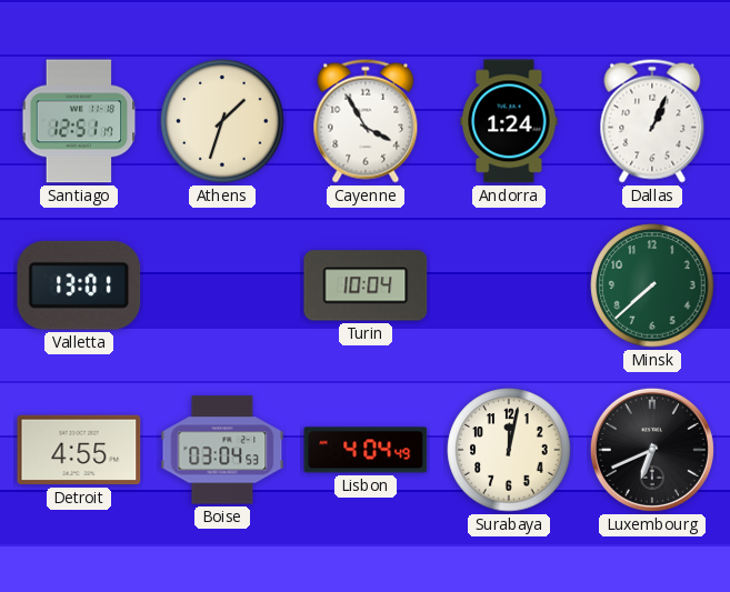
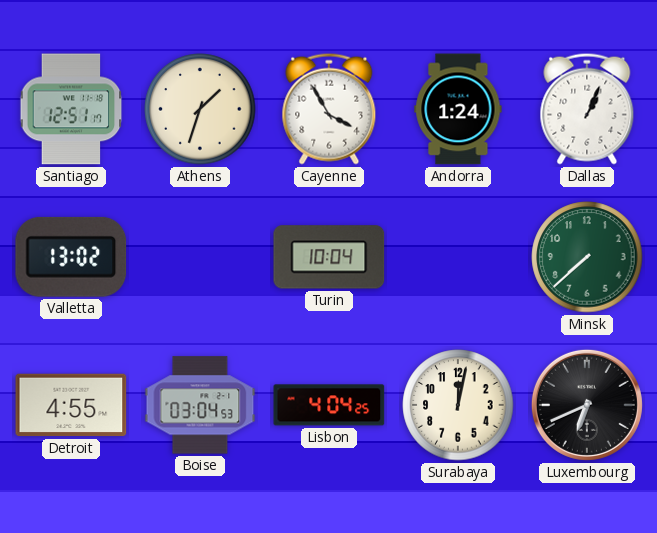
Valletta: 13:01 -> 13:02
Lisbon: 4:04:49 -> 4:04:25
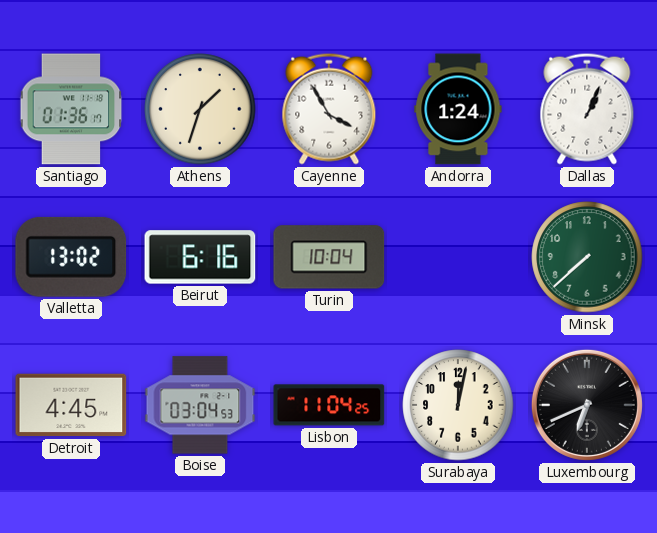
Santiago: 12:51 -> 01:36
Beirut: none -> 6:16
Detroit: 4:55 -> 4:45
Lisbon: 4:04 -> 11:04
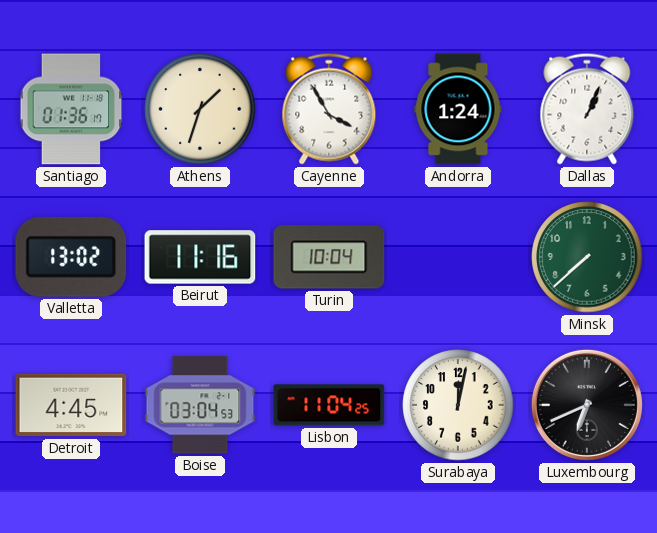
Beirut: 6:16 -> 11:16
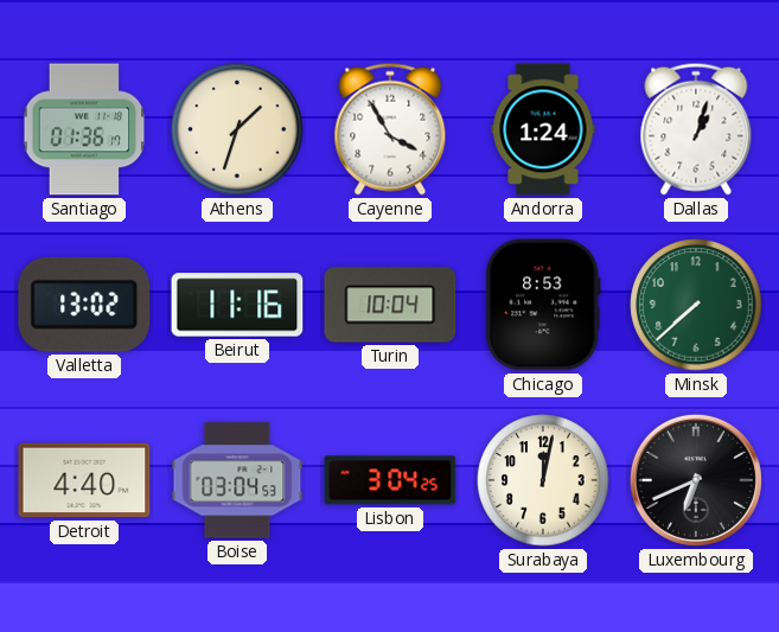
Dallas: 1:04 -> 1:03
Chicago: none -> 8:53
Detroit: 4:45 -> 4:40
Lisbon: 11:04 -> 3:04
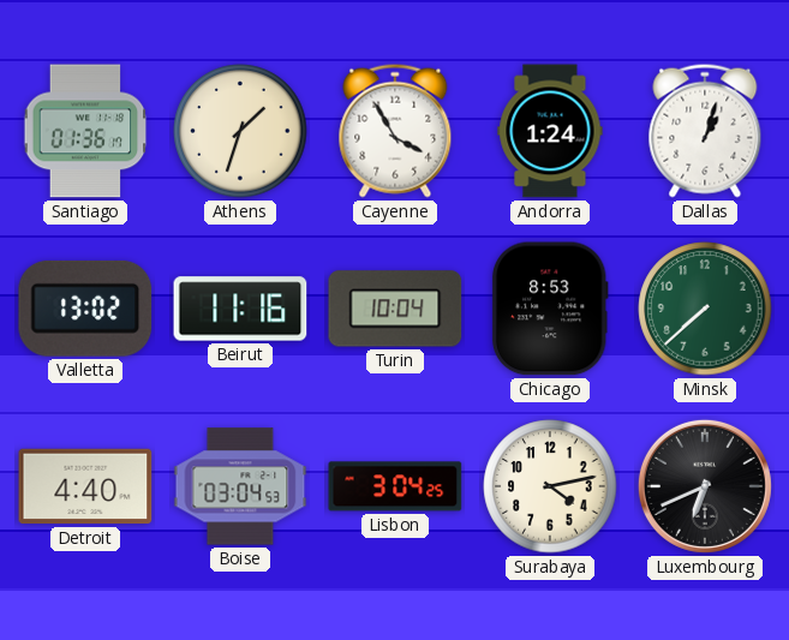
Surabaya: 12:02 -> 4:13
